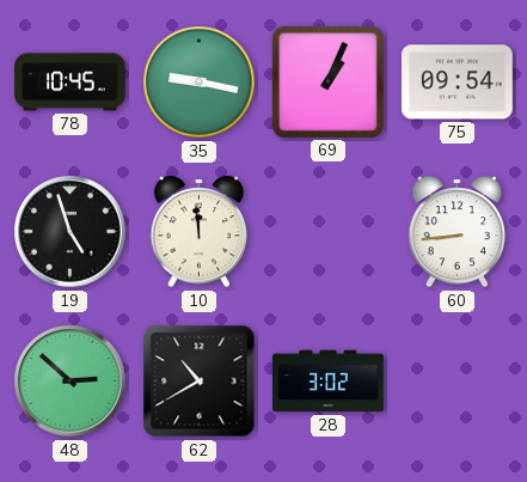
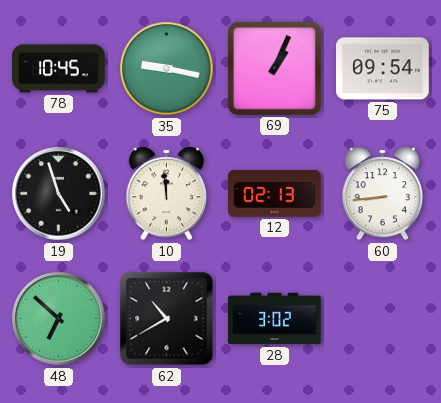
12: none -> 02:13
48: 2:52 -> 6:52
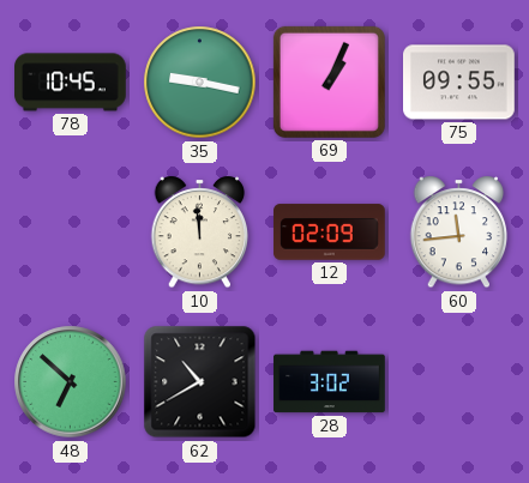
75: 09:54 -> 09:55
19: 4:57 -> none
12: 02:13 -> 02:09
60: 8:44 -> 11:44
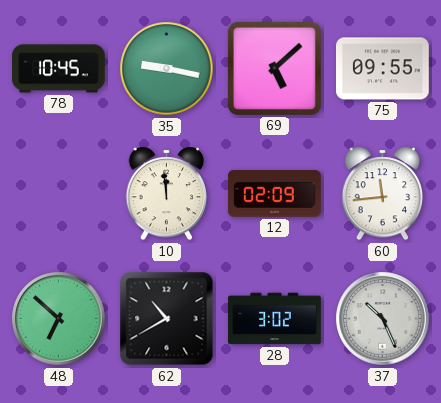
69: 1:04 -> 5:08
37: none -> 10:26
